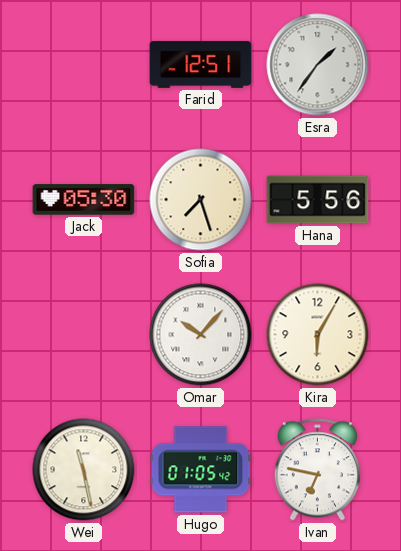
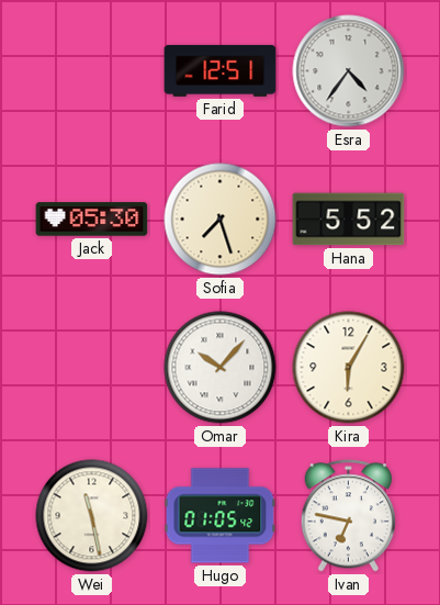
Esra: 1:36 -> 4:36
Hana: 5:56 -> 5:52
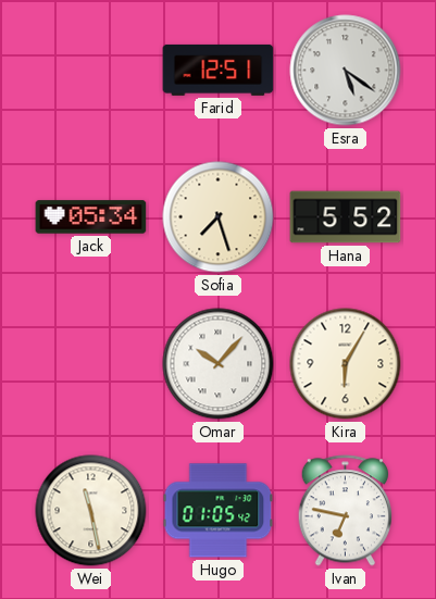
Esra: 4:36 -> 5:21
Jack: 05:30 -> 05:34
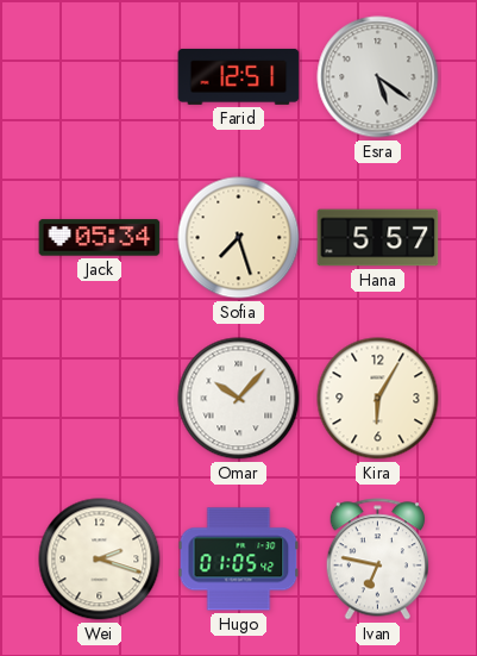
Hana: 5:52 -> 5:57
Wei: 11:28 -> 2:18
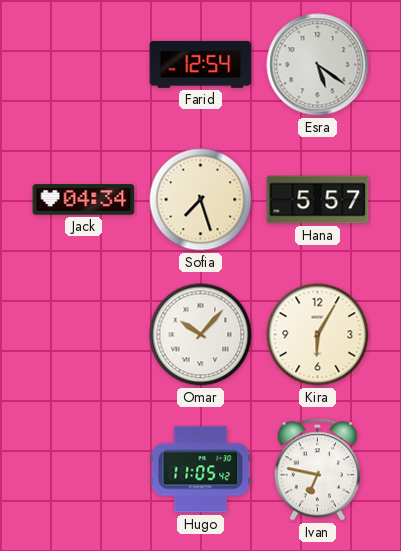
Farid: 12:51 -> 12:54
Jack: 05:34 -> 04:34
Wei: 2:18 -> none
Hugo: 01:05 -> 11:05
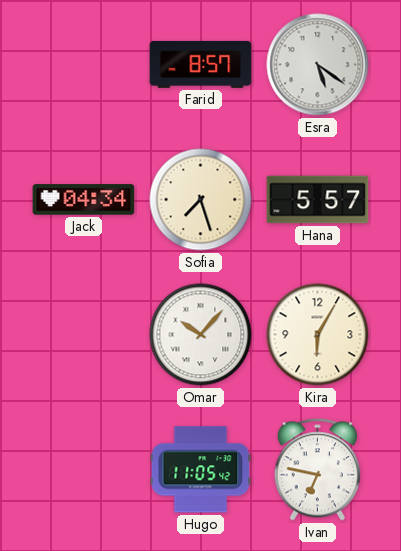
Farid: 12:54 -> 8:57
